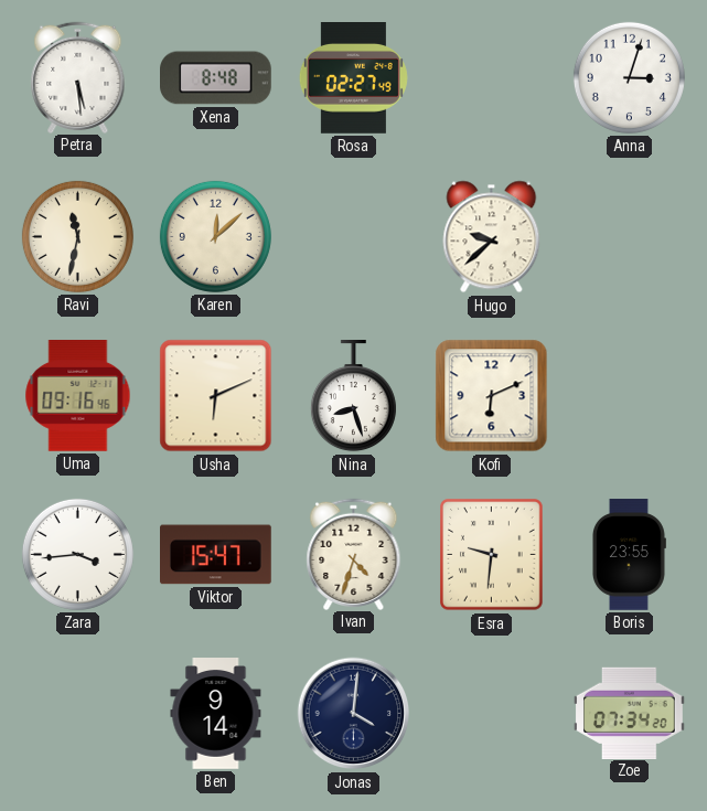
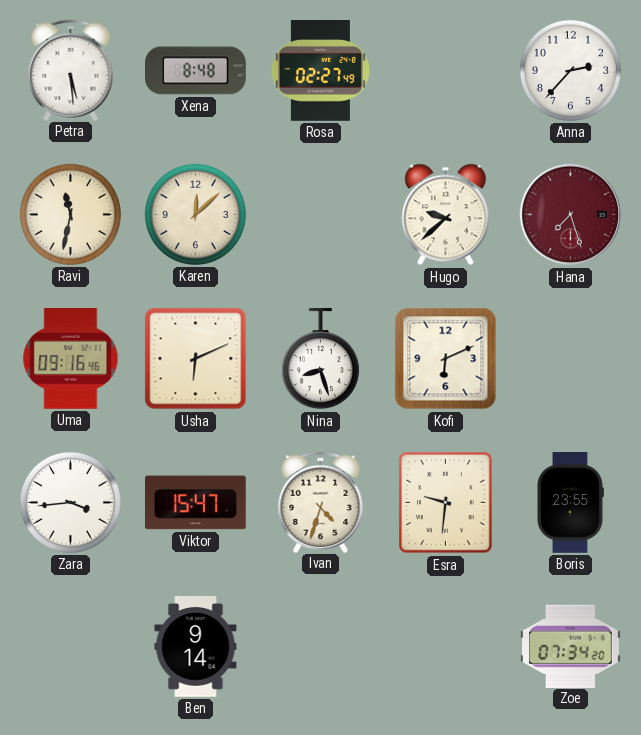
Anna: 3:03 -> 2:37
Hana: none -> 7:27
Jonas: 4:01 -> none
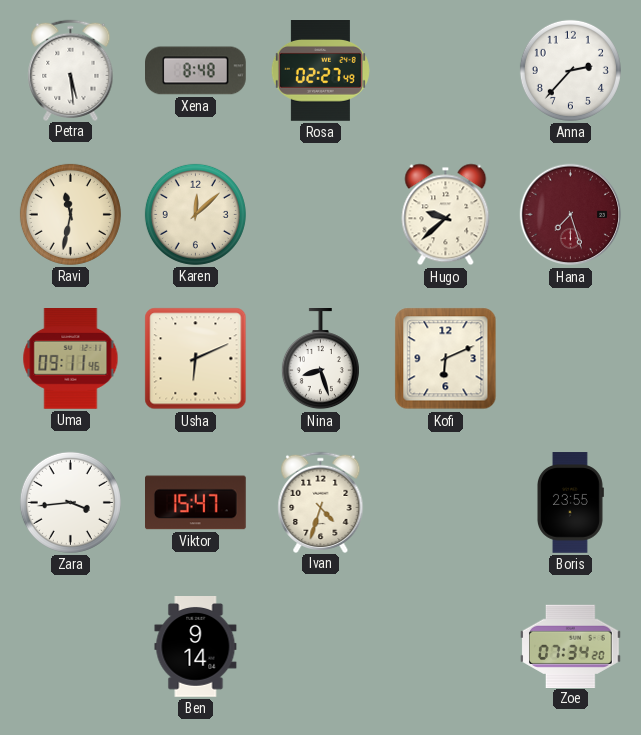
Uma: 09:16 -> 09:11
Esra: 9:31 -> none
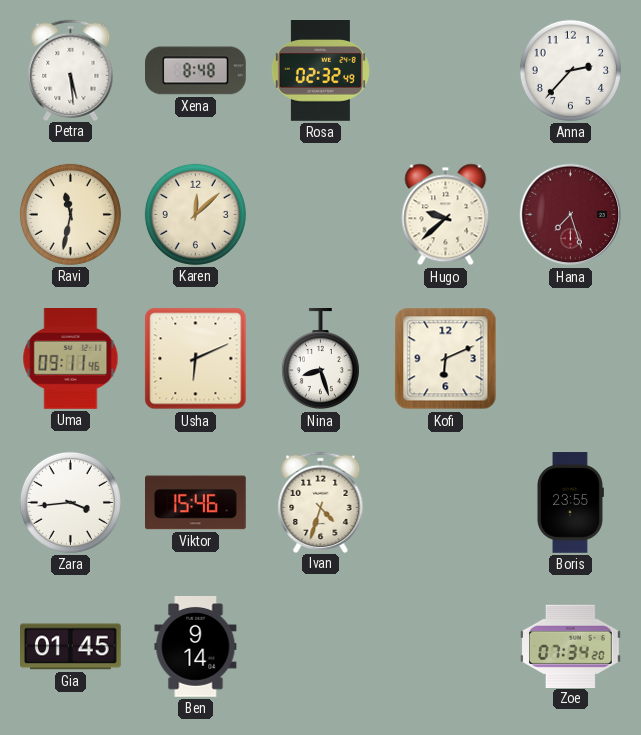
Rosa: 02:27 -> 02:32
Viktor: 15:47 -> 15:46
Gia: none -> 01:45
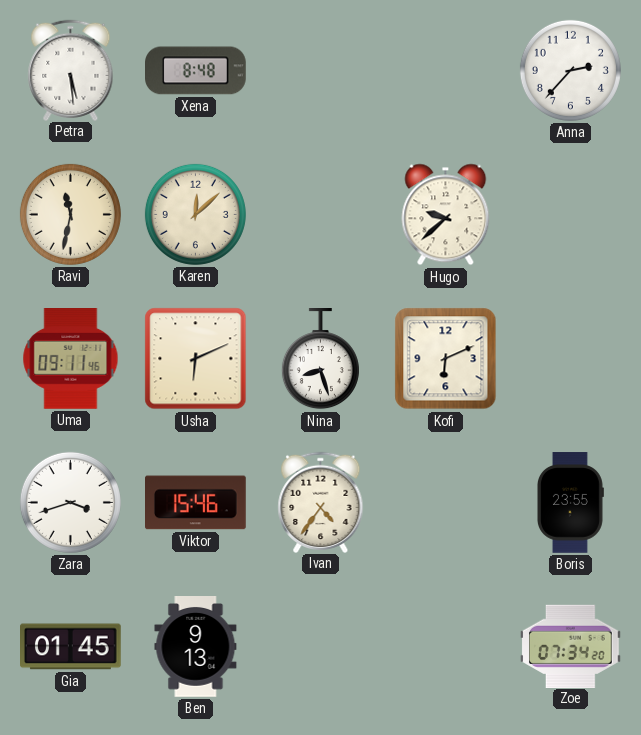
Rosa: 02:32 -> none
Hana: 7:27 -> none
Zara: 3:44 -> 3:42
Ivan: 4:33 -> 4:36
Ben: 9:14 -> 9:13
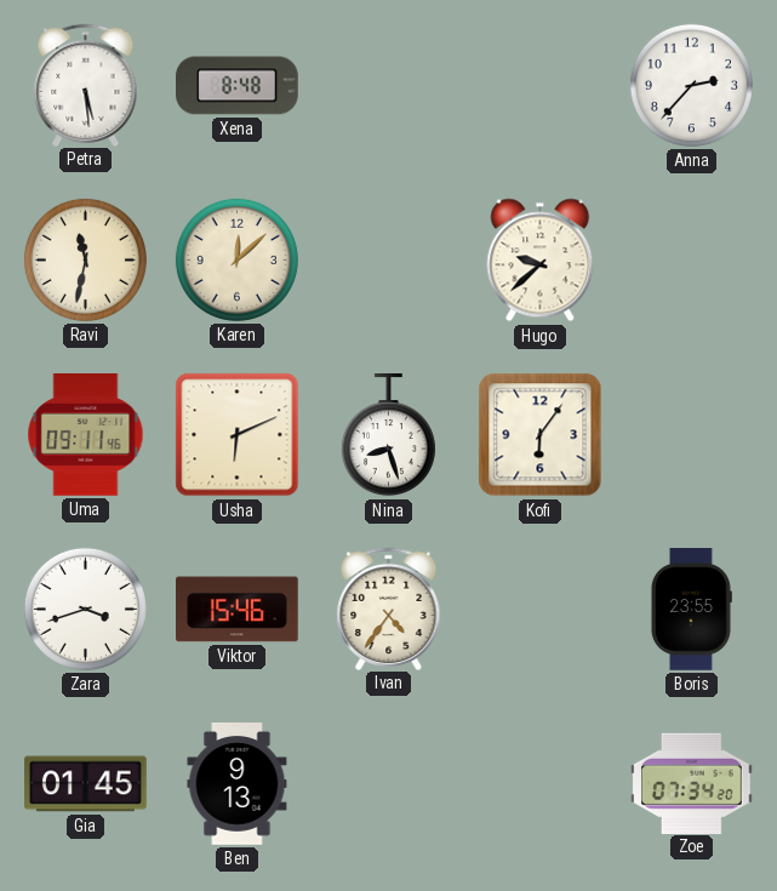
Kofi: 6:11 -> 6:06
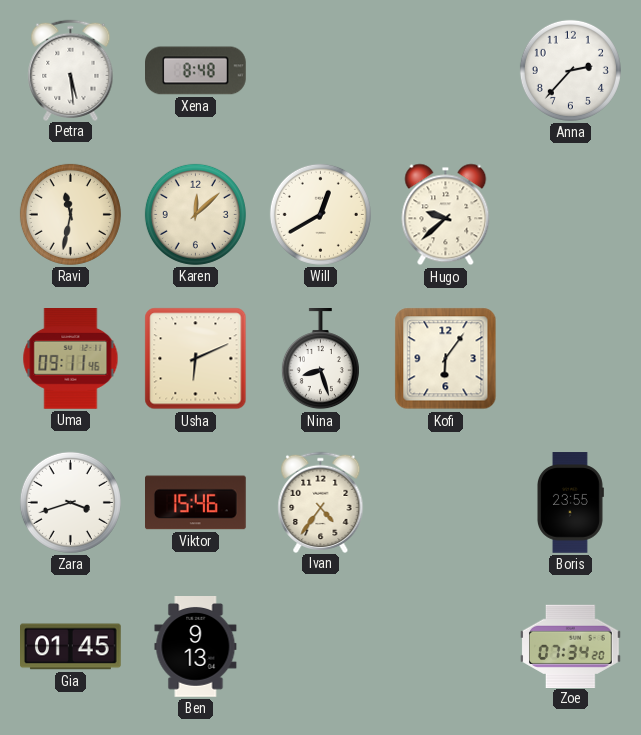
Will: none -> 12:40
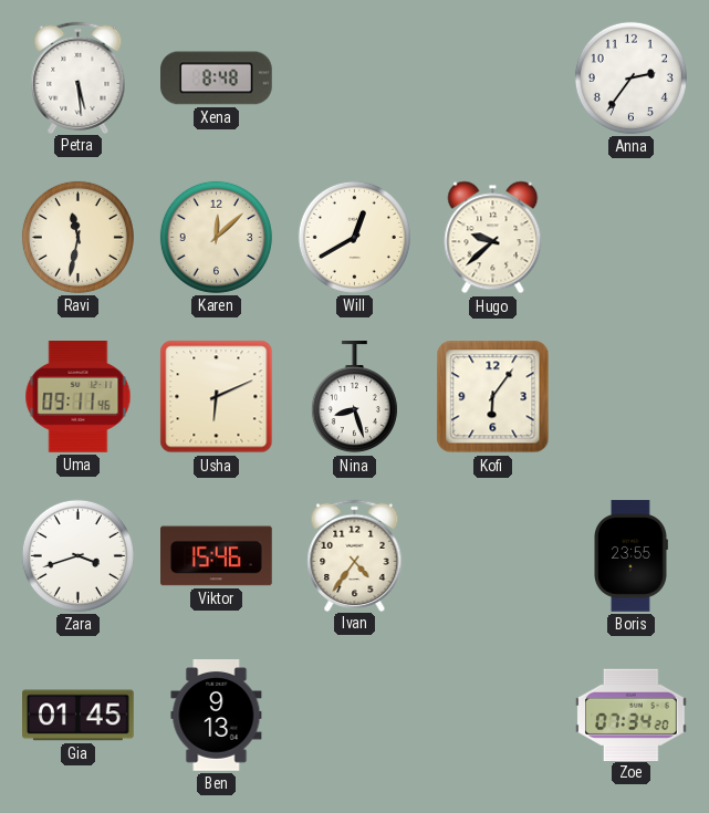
Anna: 2:37 -> 2:36
